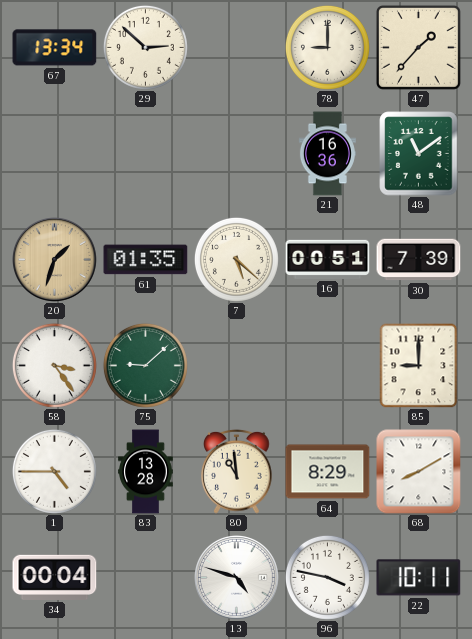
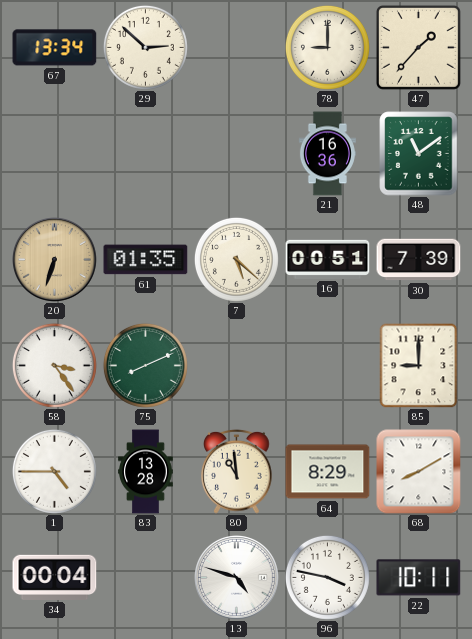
20: 1:33 -> 6:33
75: 9:08 -> 8:11
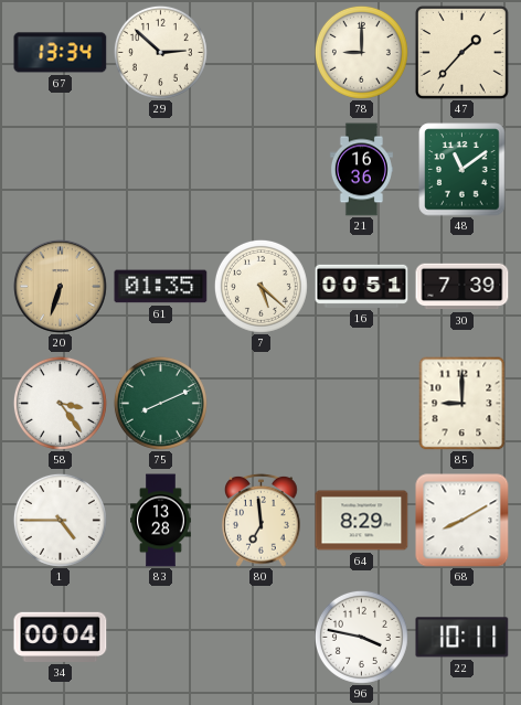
80: 10:59 -> 6:59
13: 4:48 -> none
